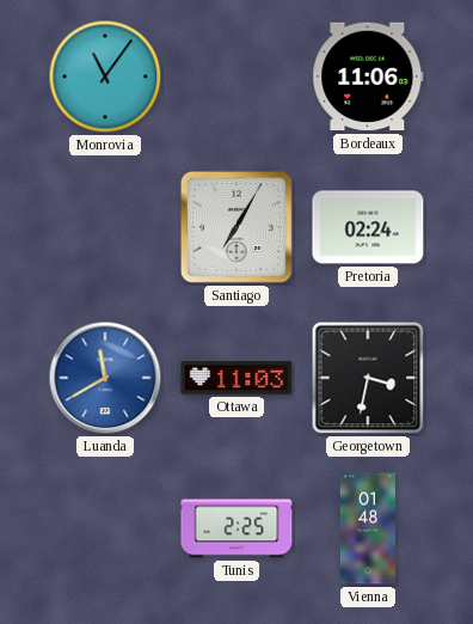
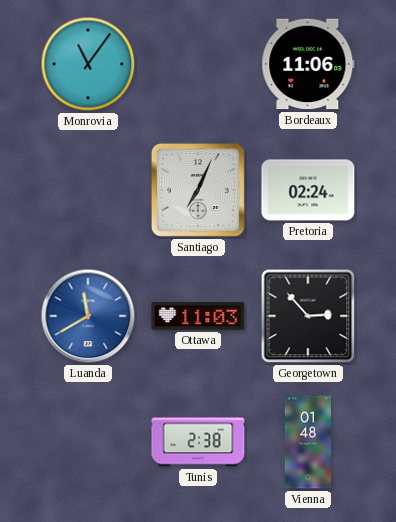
Santiago: 7:05 -> 7:04
Georgetown: 3:32 -> 2:53
Tunis: 2:25 -> 2:38
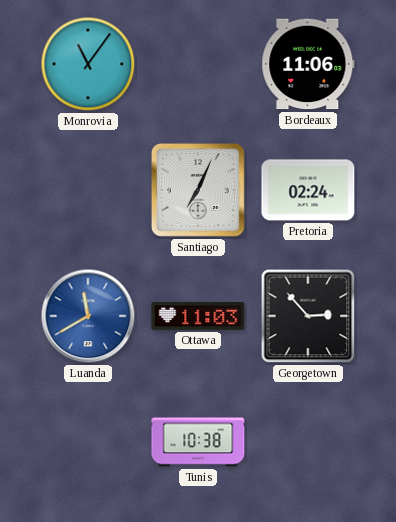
Tunis: 2:38 -> 10:38
Vienna: 01:48 -> none
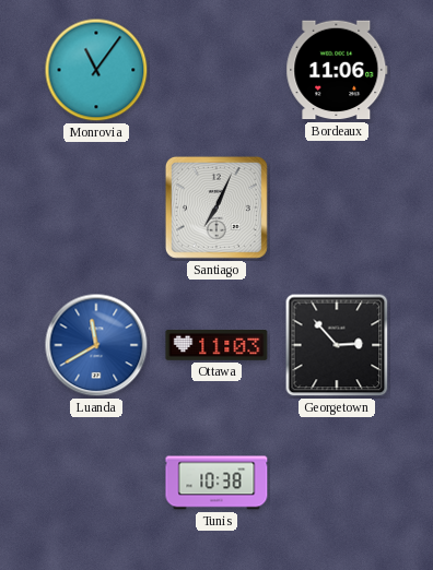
Pretoria: 02:24 -> none
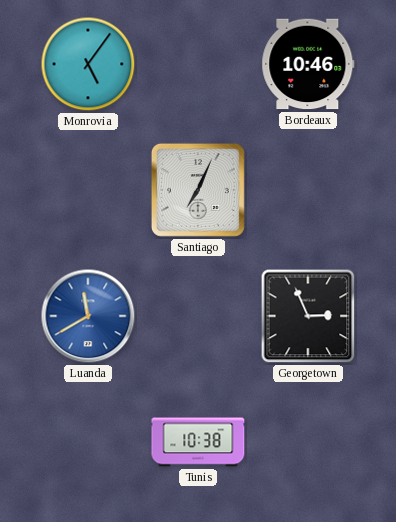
Monrovia: 11:06 -> 5:06
Bordeaux: 11:06 -> 10:46
Ottawa: 11:03 -> none
Georgetown: 2:53 -> 2:56
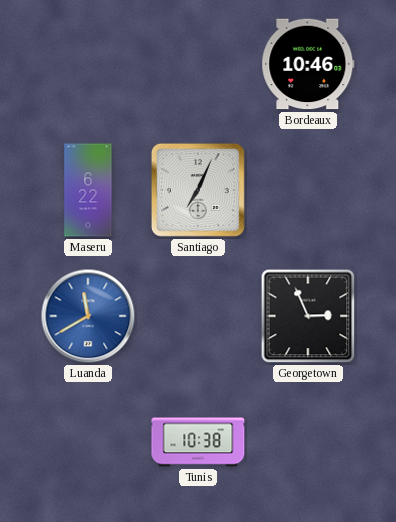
Monrovia: 5:06 -> none
Maseru: none -> 6:22
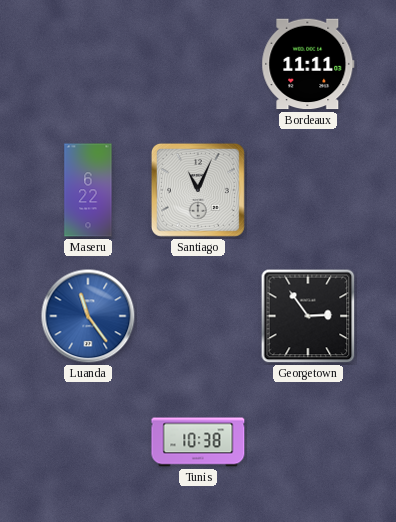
Bordeaux: 10:46 -> 11:11
Santiago: 7:04 -> 11:04
Luanda: 11:40 -> 11:24
Georgetown: 2:56 -> 2:54
